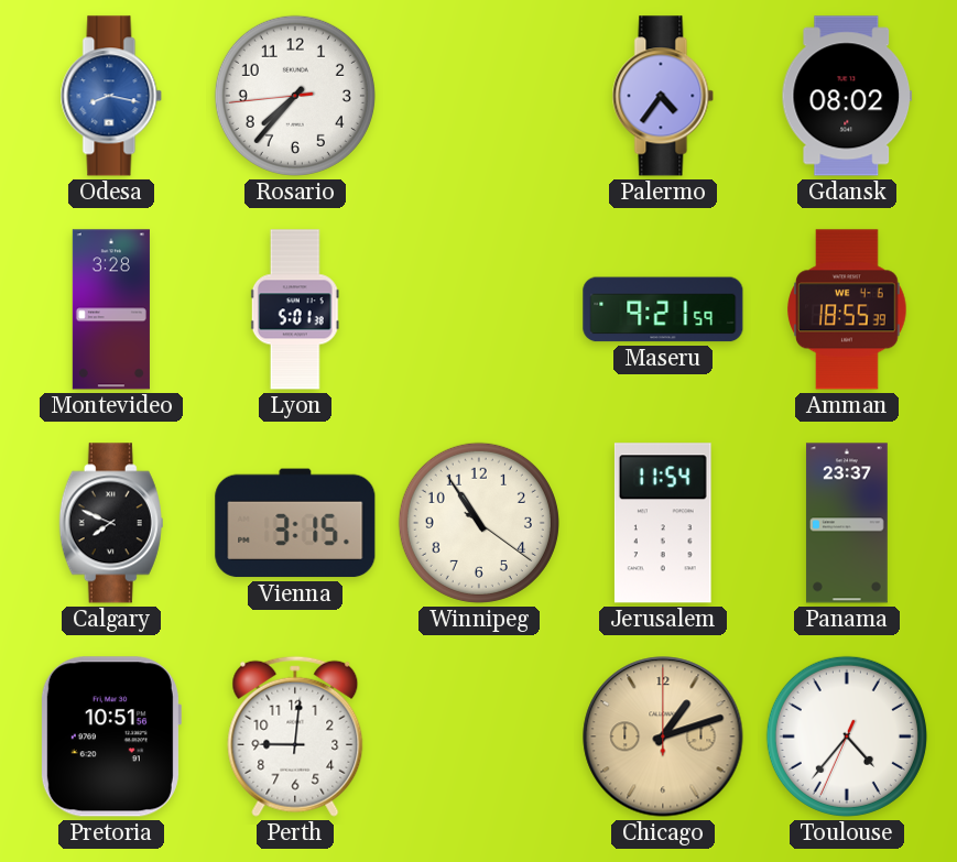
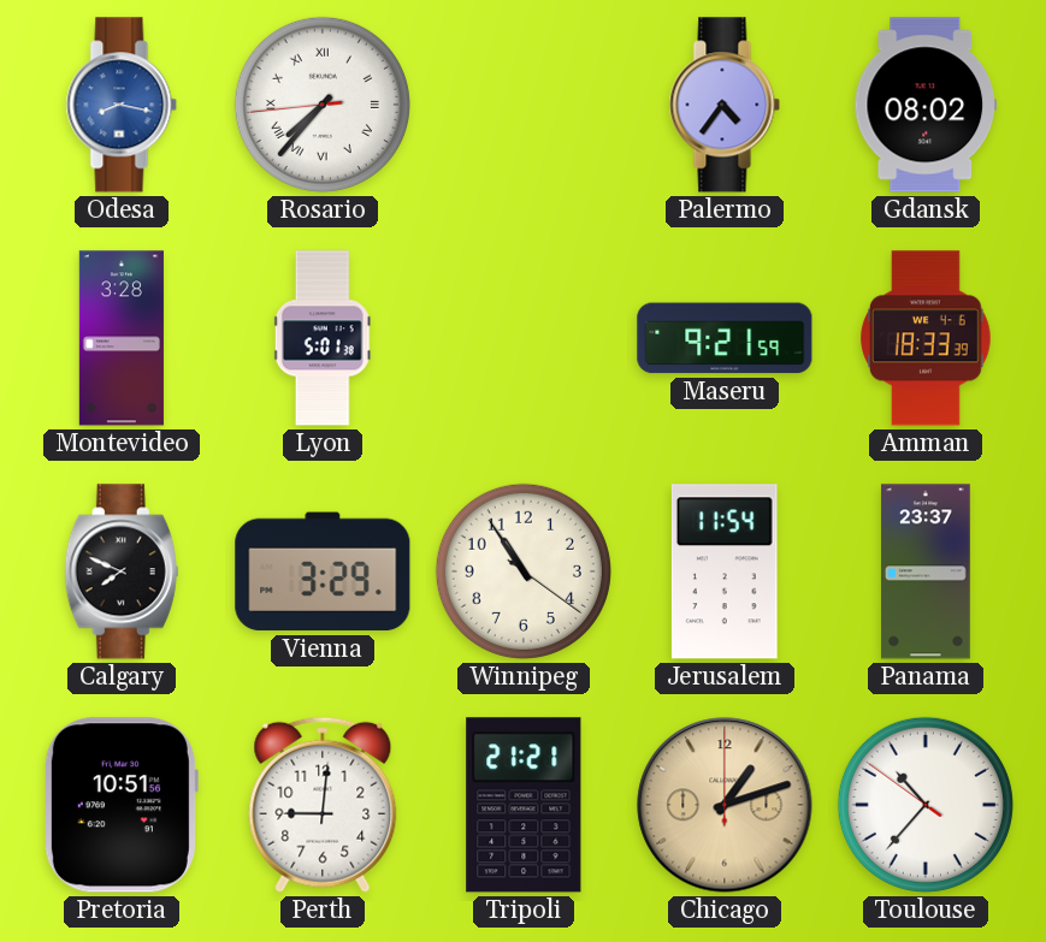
Rosario numerals: Arabic -> Roman
Amman: 18:55 -> 18:33
Vienna: 3:15 -> 3:29
Tripoli: none -> 21:21
Toulouse: 4:36 -> 10:36
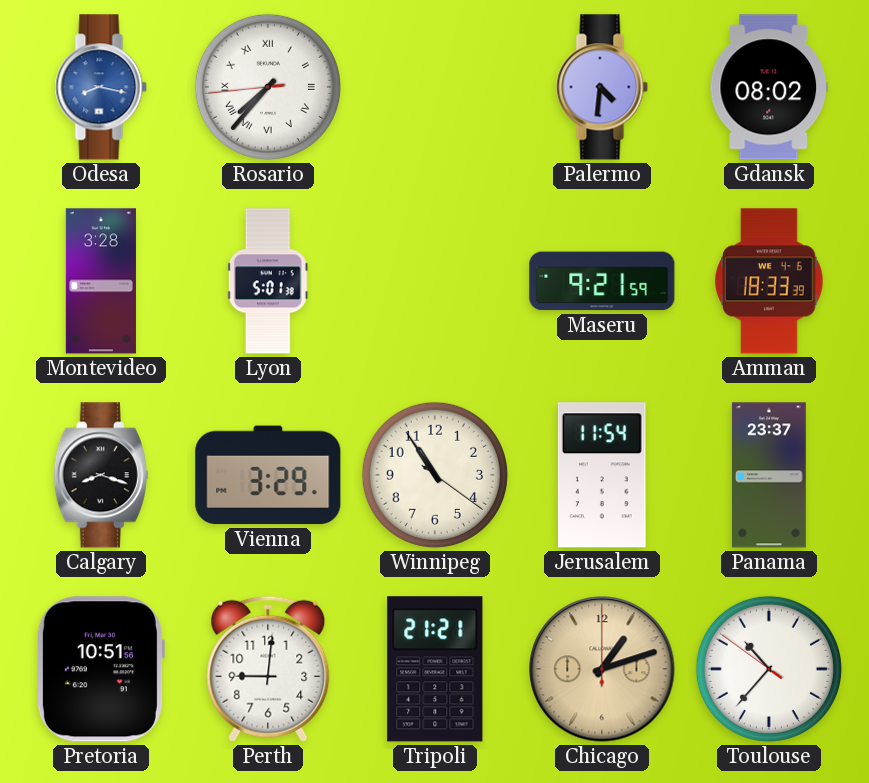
Palermo: 4:36 -> 4:31
Calgary: 7:49 -> 8:18
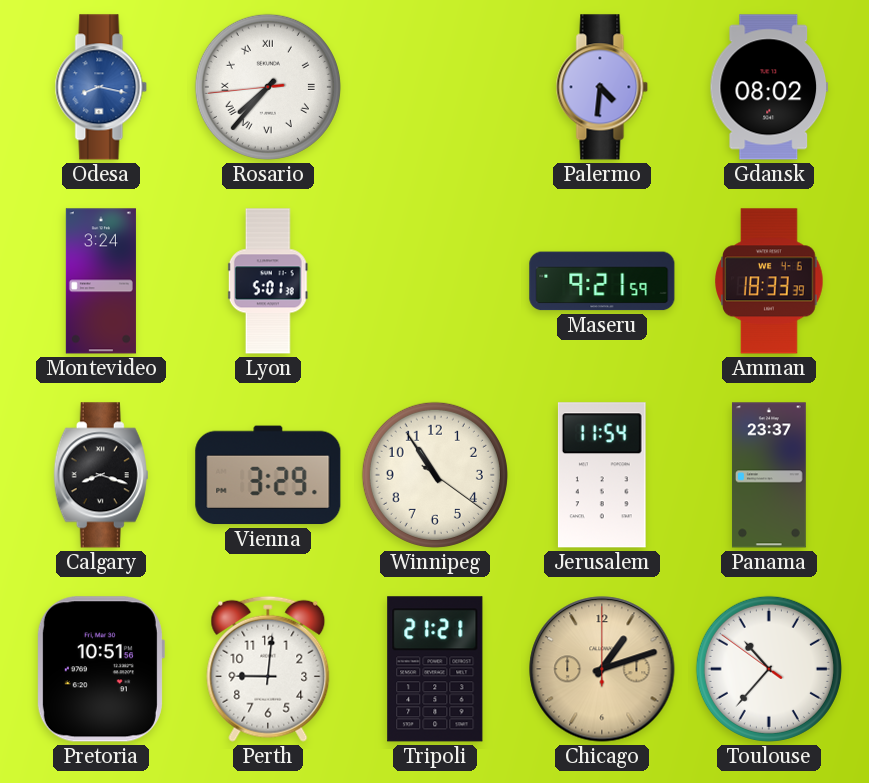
Montevideo: 3:28 -> 3:24
